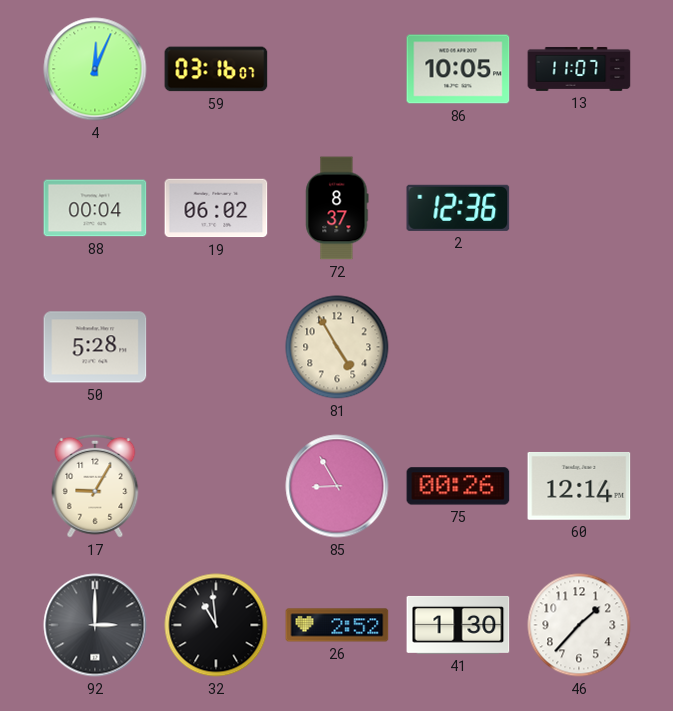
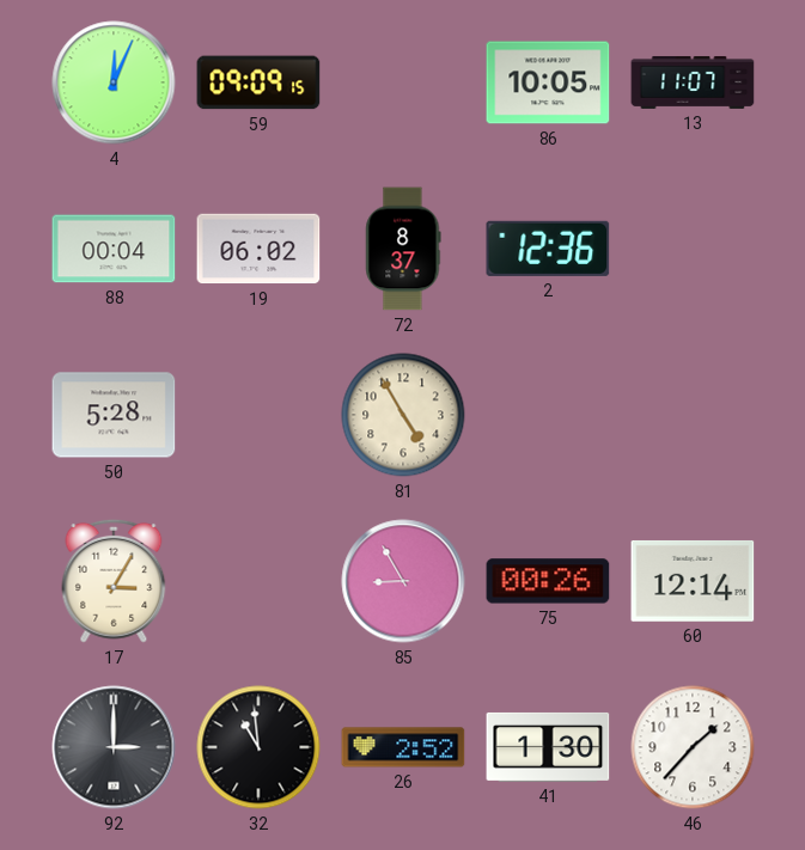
59: 03:16 -> 09:09
17: 9:05 -> 3:05
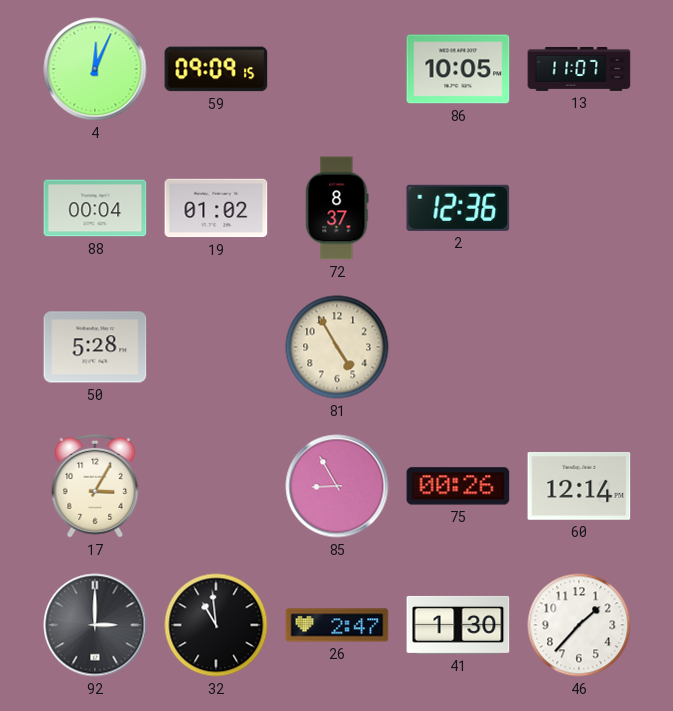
19: 06:02 -> 01:02
26: 2:52 -> 2:47
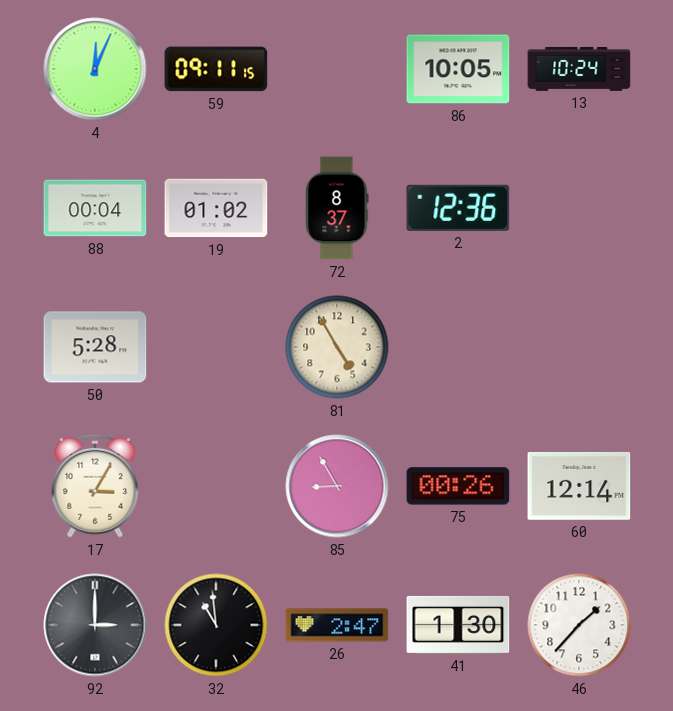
59: 09:09 -> 09:11
13: 11:07 -> 10:24
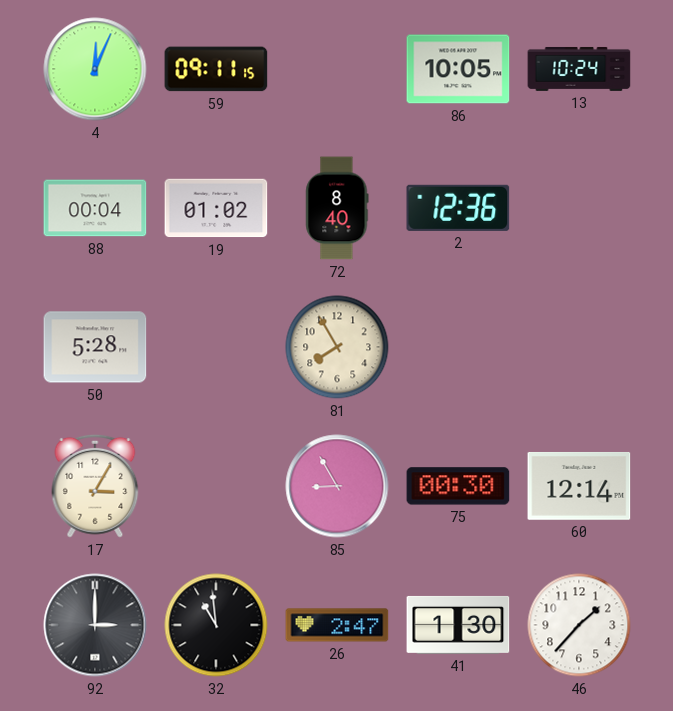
72: 8:37 -> 8:40
81: 4:55 -> 7:55
75: 00:26 -> 00:30
